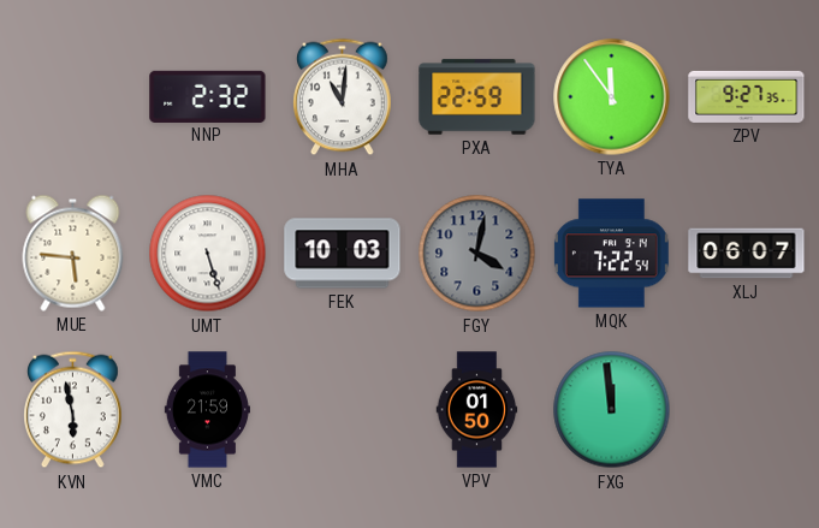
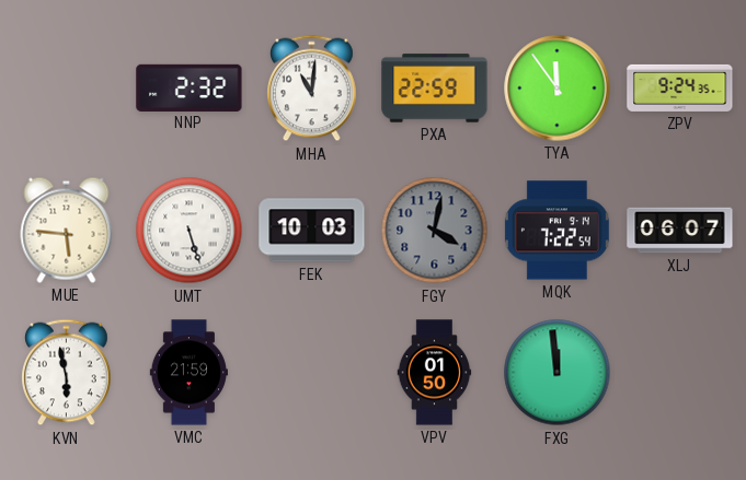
ZPV: 9:27 -> 9:24
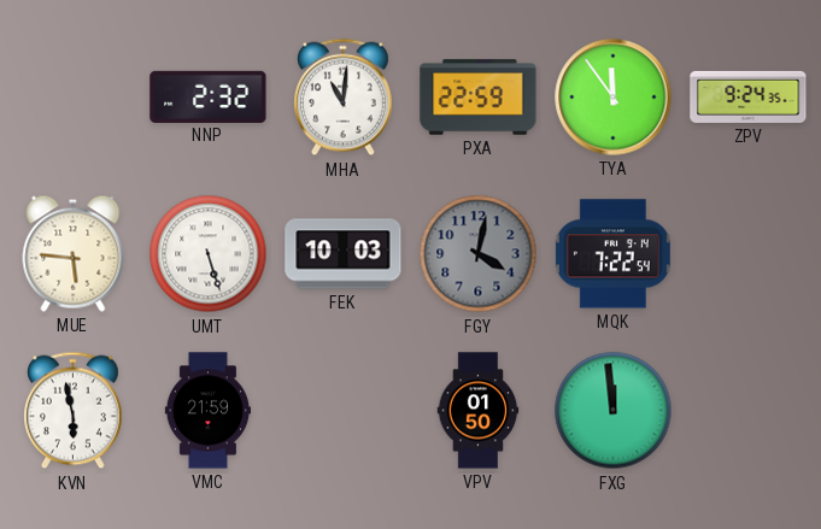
XLJ: 06:07 -> none
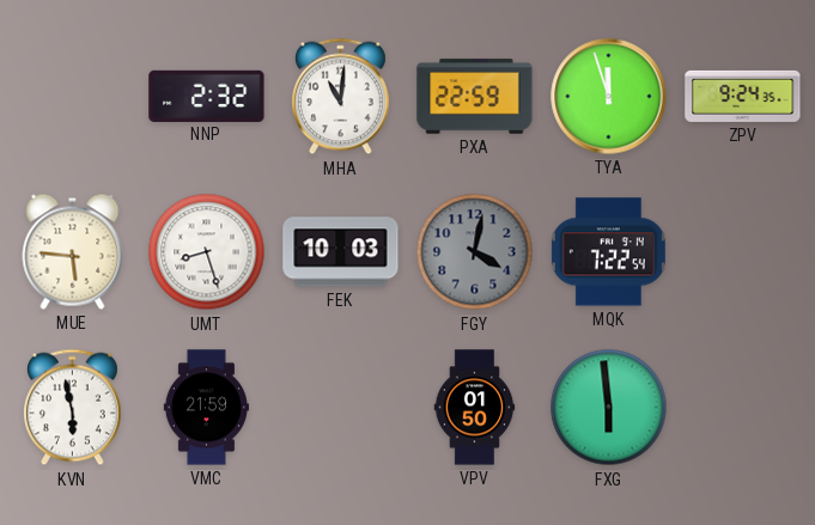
TYA: 11:54 -> 11:57
UMT: 5:27 -> 8:27
FXG: 11:59 -> 5:59
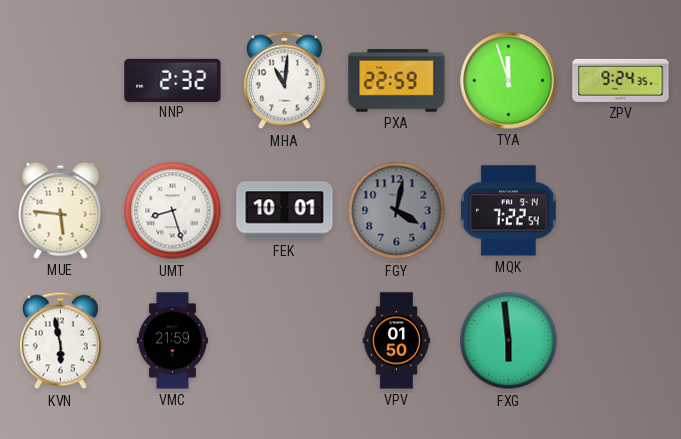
FEK: 10:03 -> 10:01
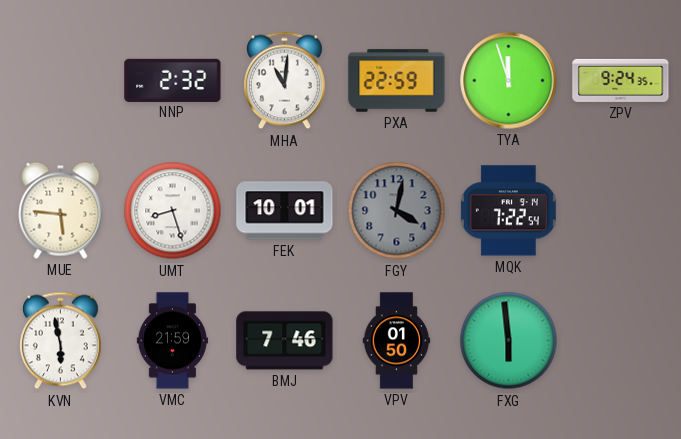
BMJ: none -> 7:46
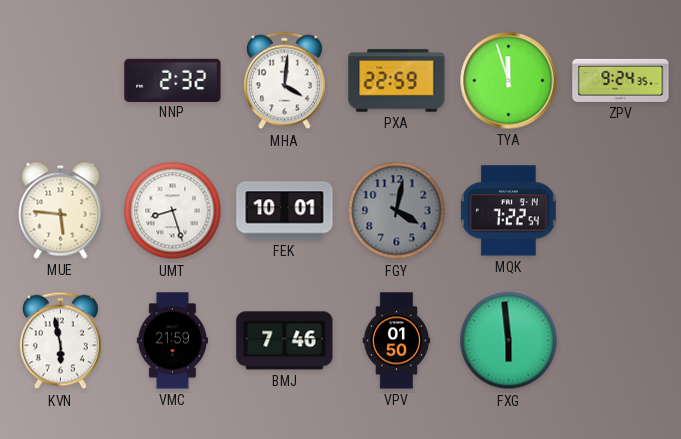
MHA: 11:01 -> 4:01
